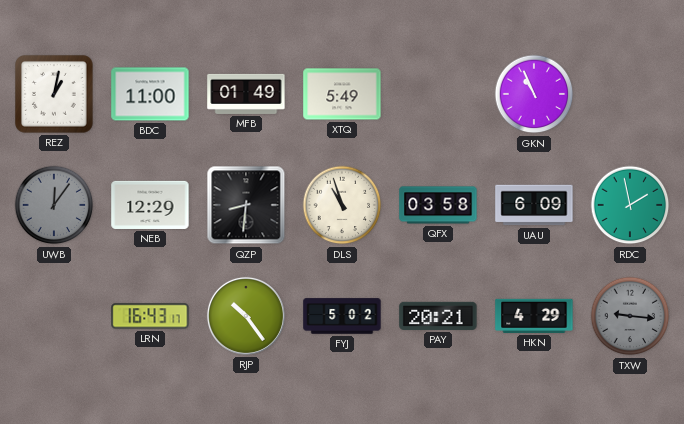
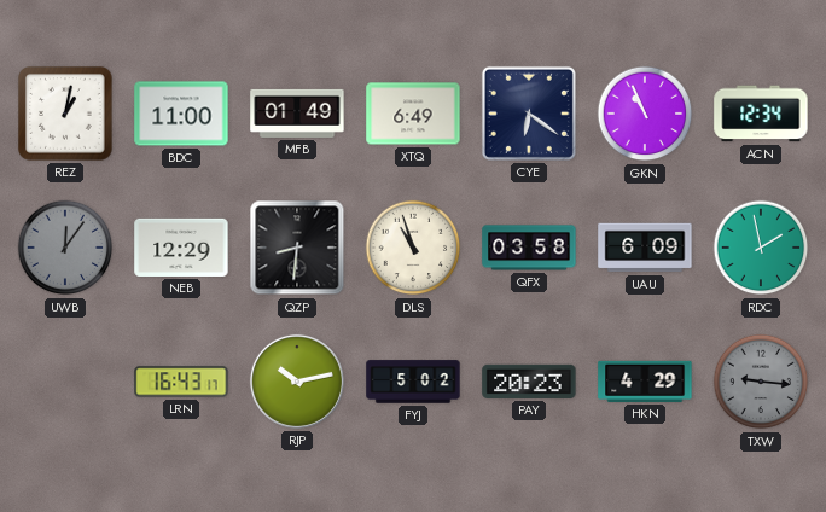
XTQ: 5:49 -> 6:49
CYE: none -> 6:21
ACN: none -> 12:34
RJP: 10:24 -> 10:13
PAY: 20:21 -> 20:23
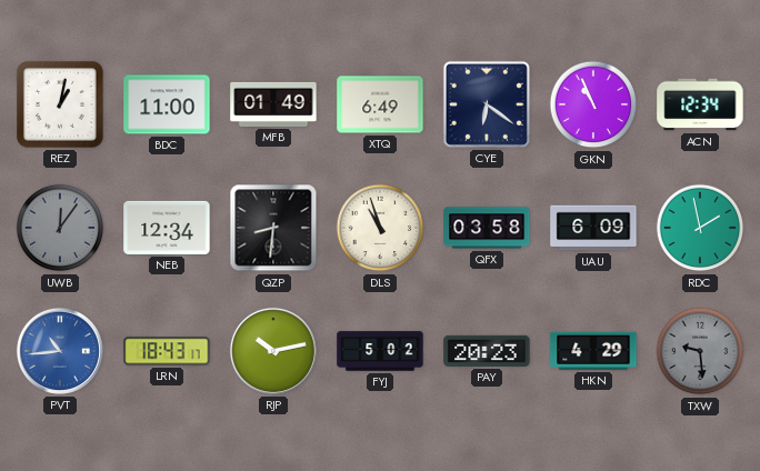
NEB: 12:29 -> 12:34
PVT: none -> 10:44
LRN: 16:43 -> 18:43
TXW: 9:16 -> 9:29
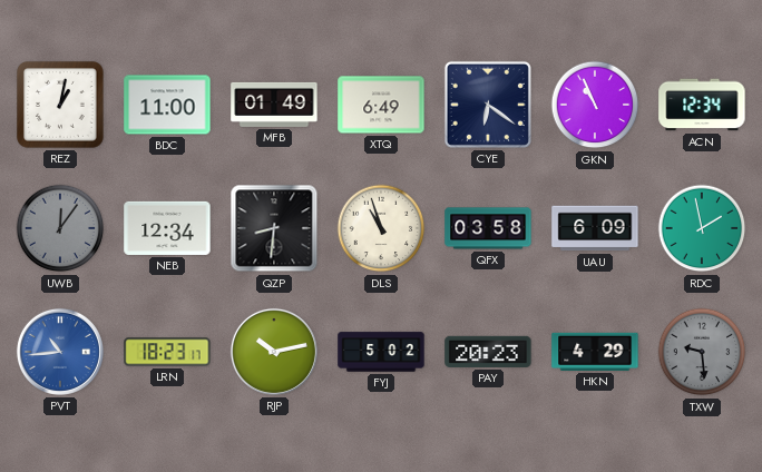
LRN: 18:43 -> 18:23
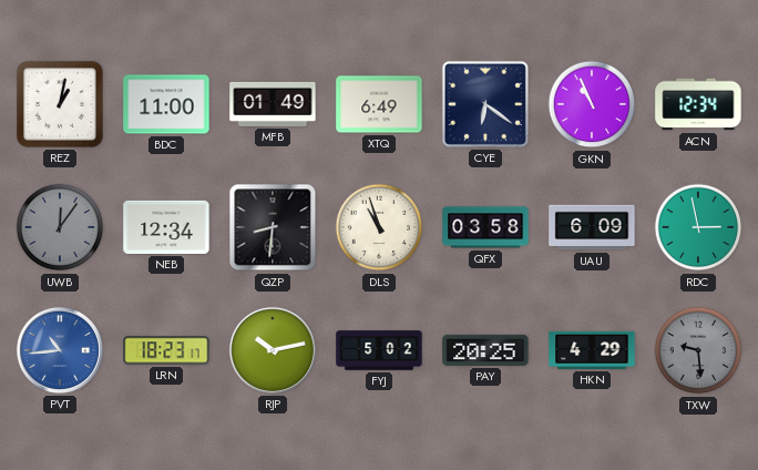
RDC: 1:58 -> 2:58
PAY: 20:23 -> 20:25
